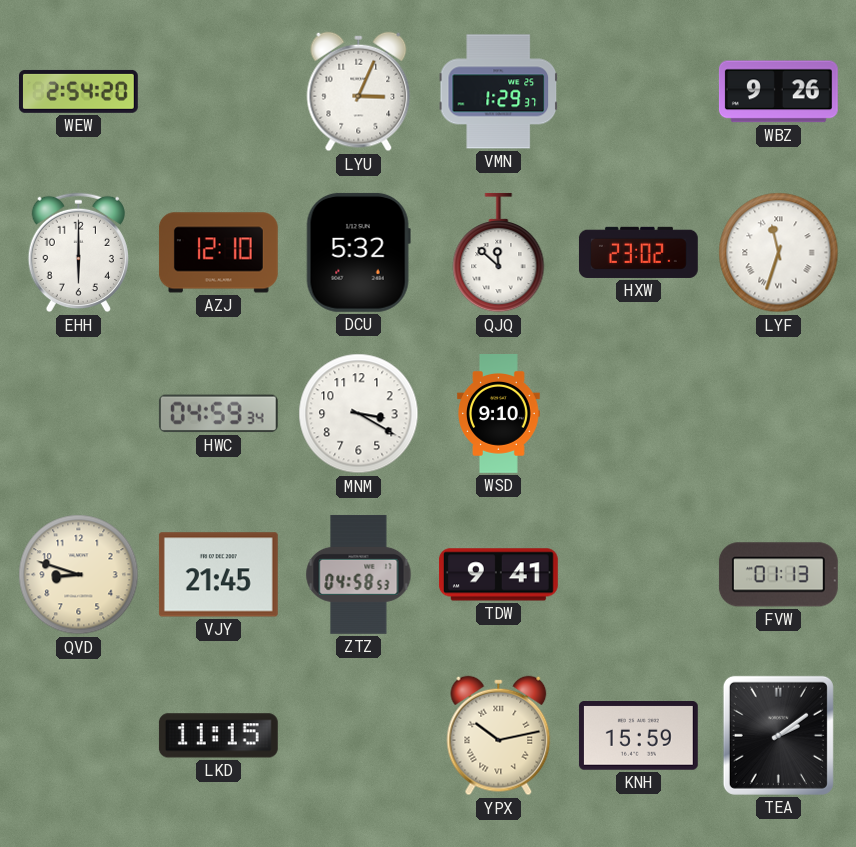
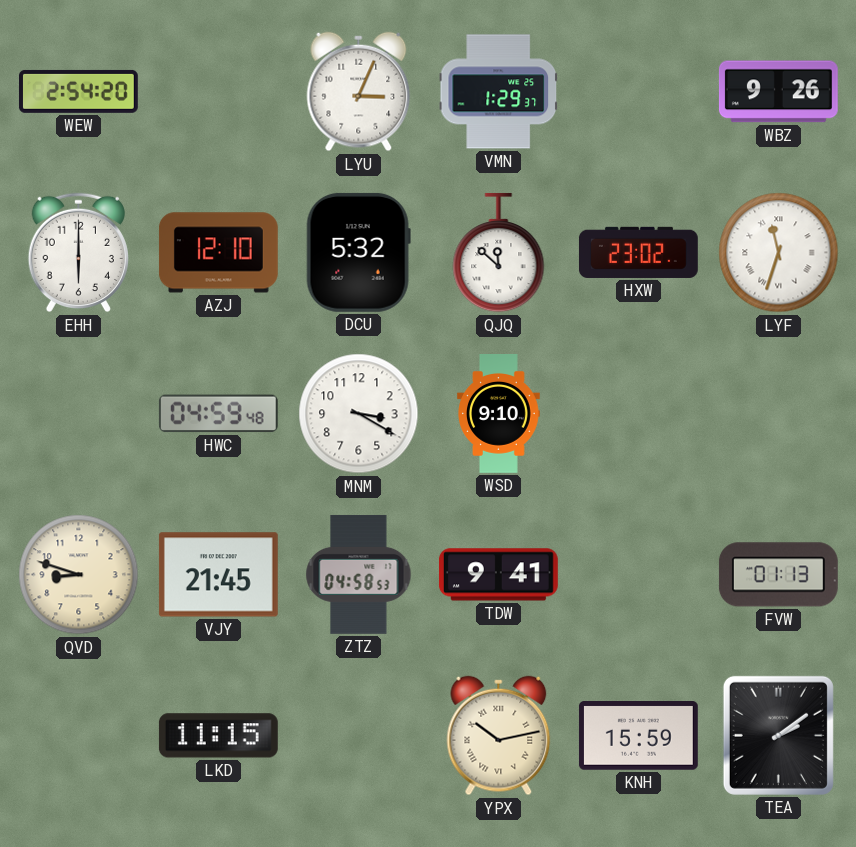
HWC: 04:59:34 -> 04:59:48
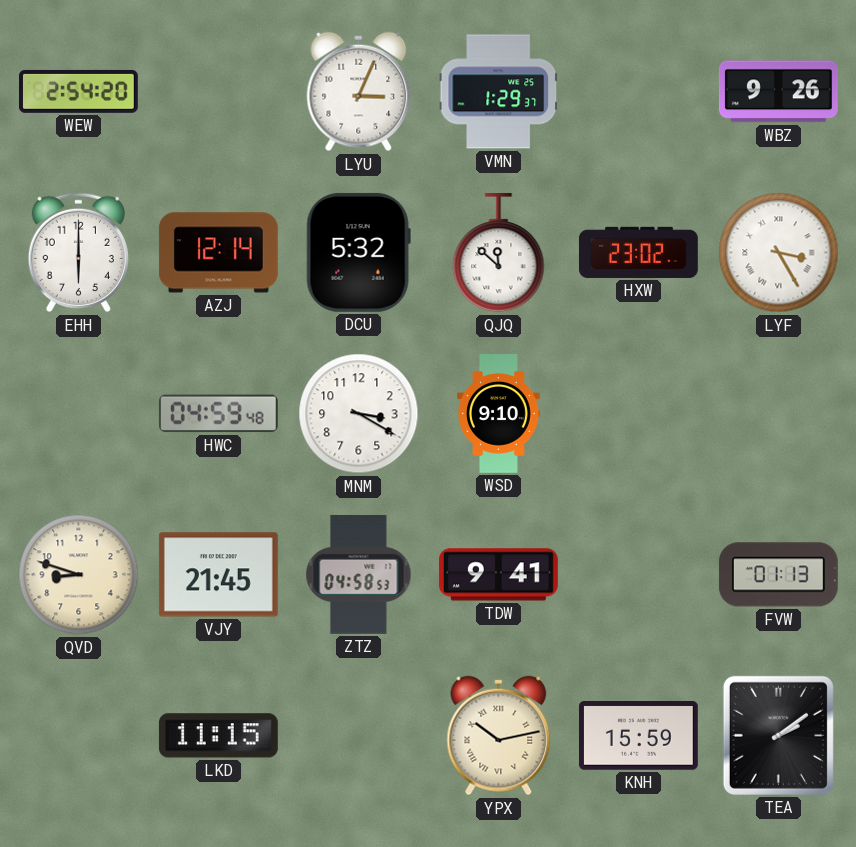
AZJ: 12:10 -> 12:14
LYF: 11:33 -> 3:25
